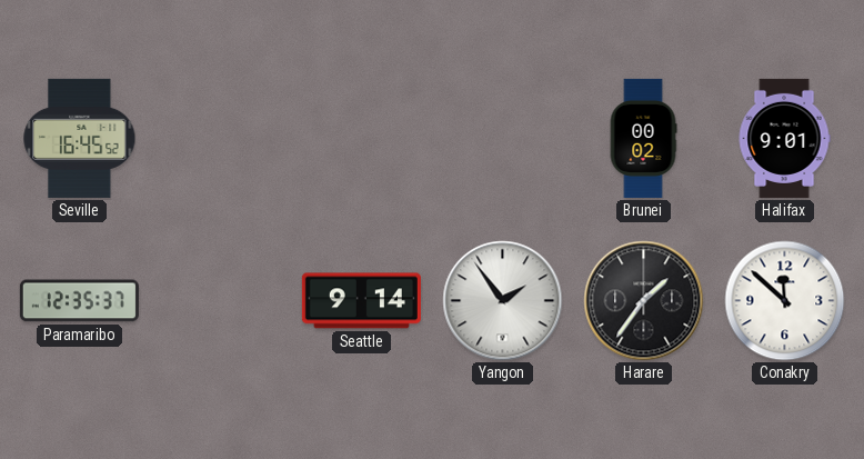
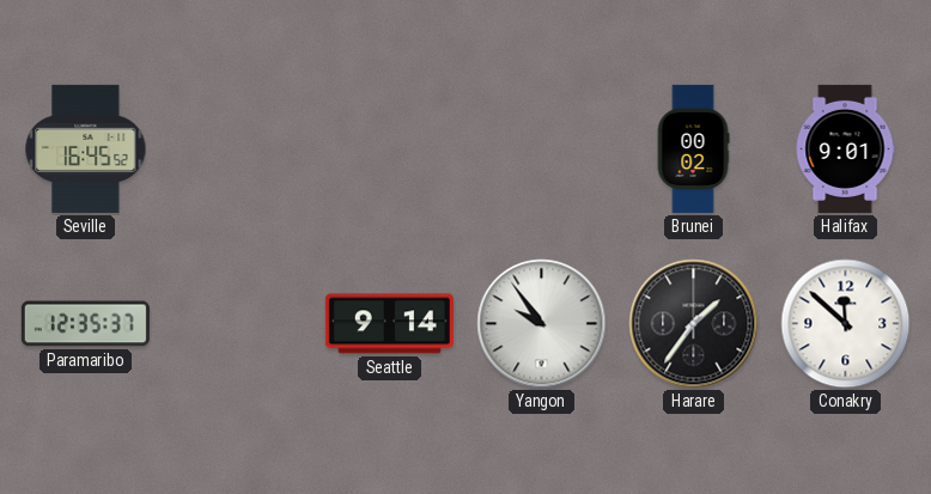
Yangon: 1:54 -> 9:54
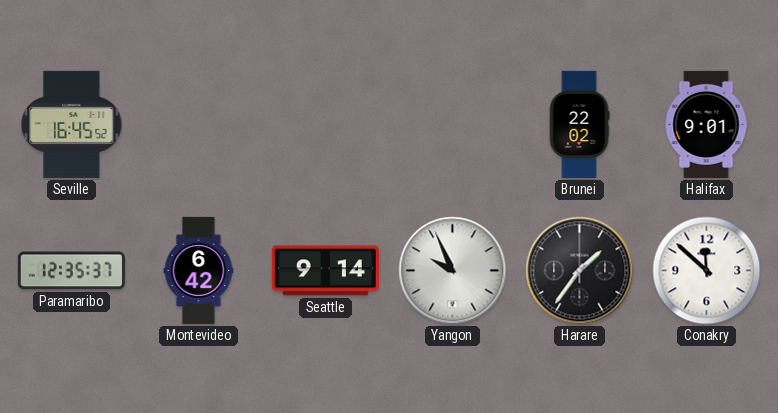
Brunei: 00:02 -> 22:02
Montevideo: none -> 6:42
Yangon: 9:54 -> 9:56
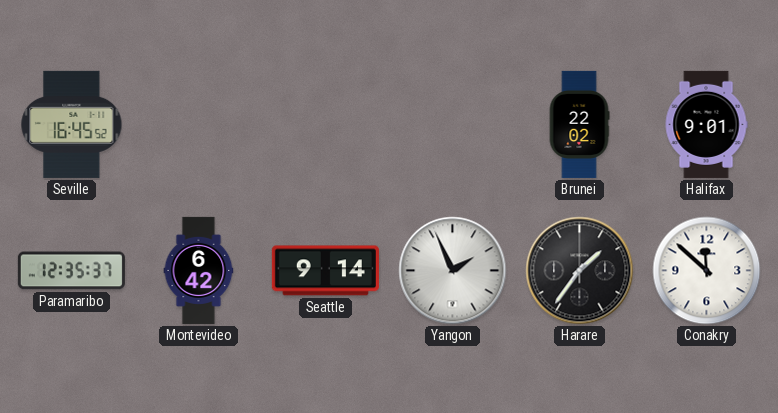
Yangon: 9:56 -> 1:56
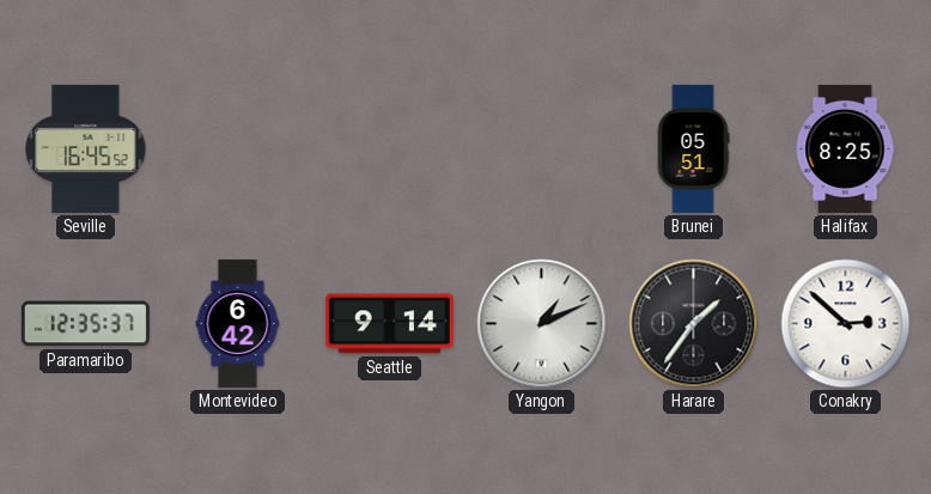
Brunei: 22:02 -> 05:51
Halifax: 9:01 -> 8:25
Yangon: 1:56 -> 1:11
Conakry: 11:52 -> 2:52
